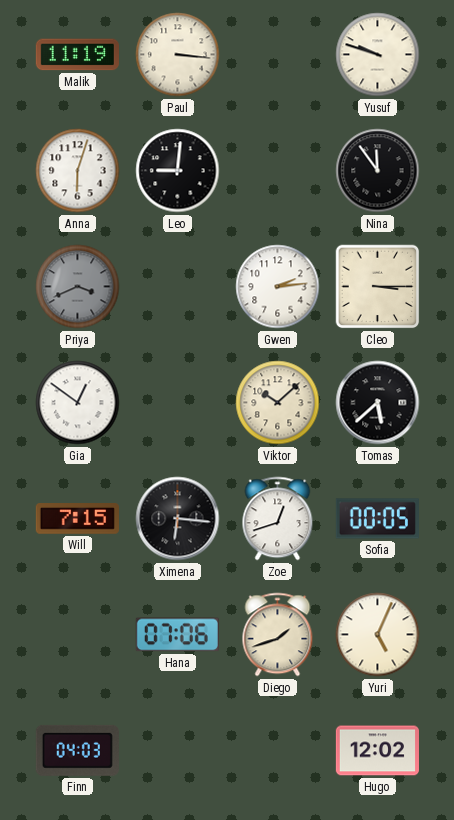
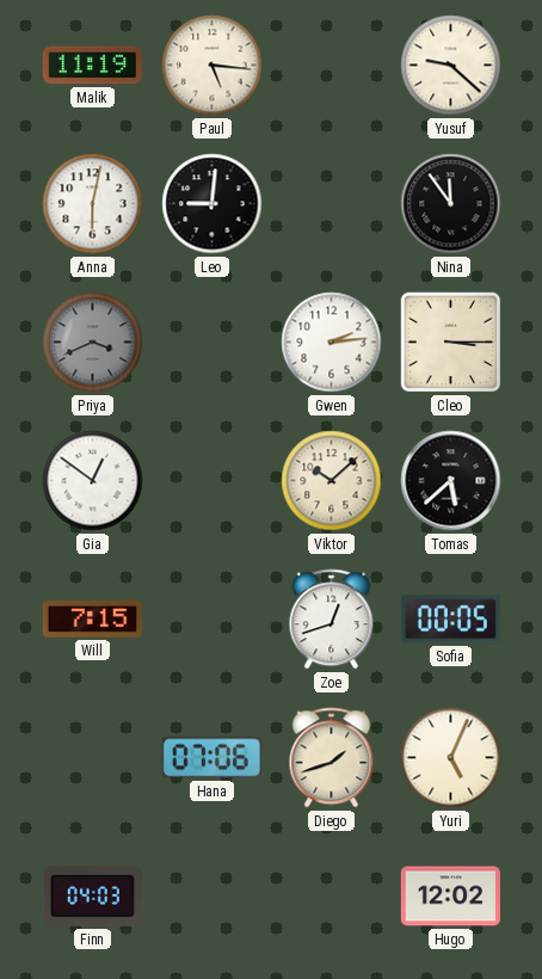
Paul: 3:16 -> 5:16
Yusuf: 9:48 -> 9:22
Anna: 6:03 -> 6:02
Ximena: 6:16 -> none
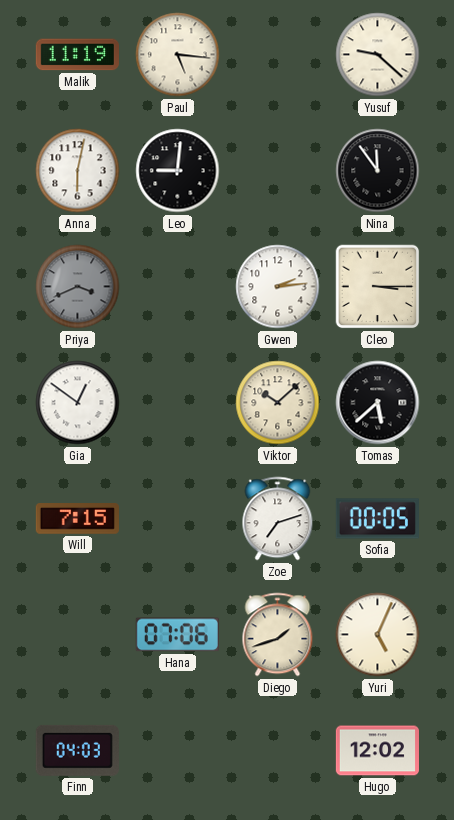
Zoe: 12:42 -> 7:12
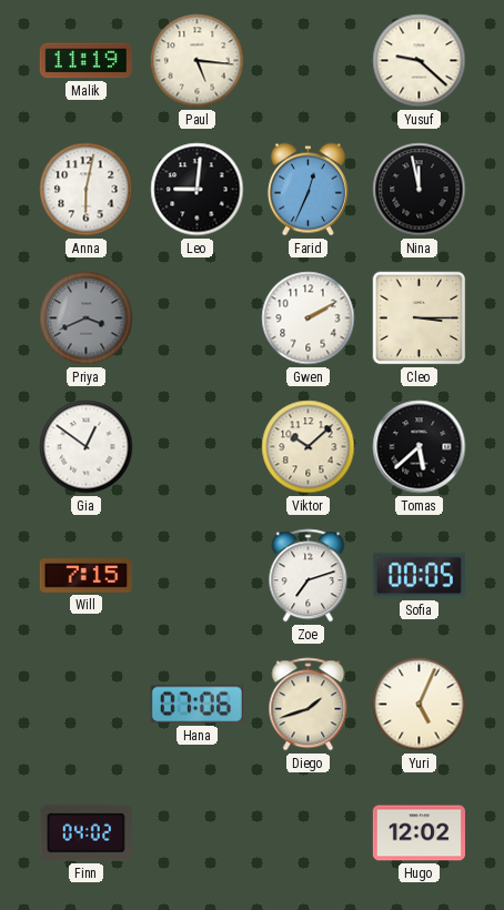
Farid: none -> 12:34
Nina: 11:54 -> 11:58
Gwen: 2:14 -> 2:10
Finn: 04:03 -> 04:02
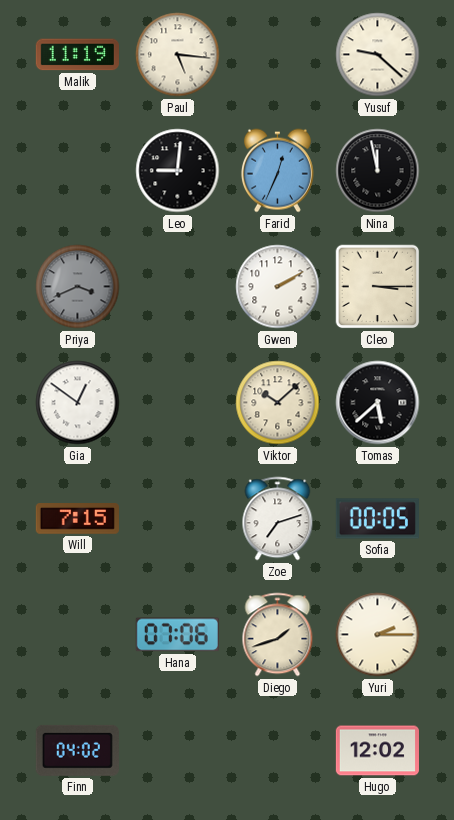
Anna: 6:02 -> none
Yuri: 5:04 -> 2:15
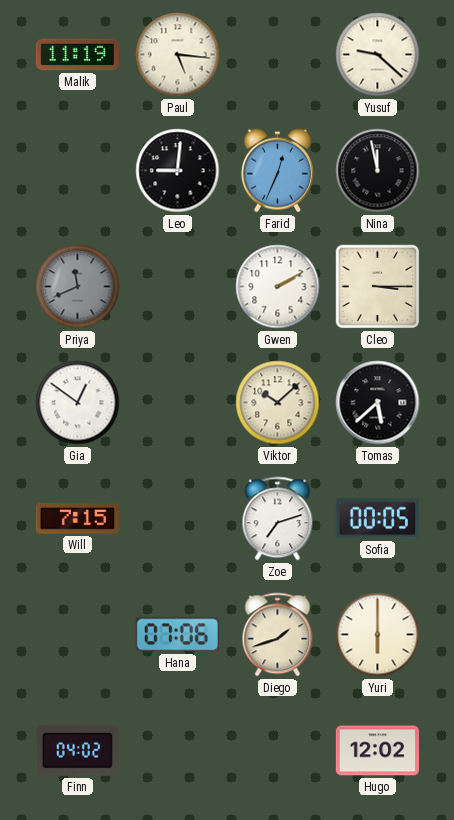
Priya: 3:41 -> 11:41
Yuri: 2:15 -> 6:00
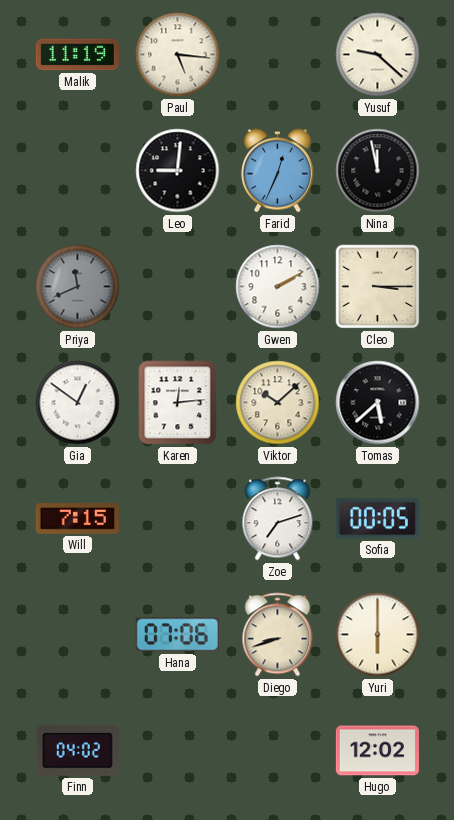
Karen: none -> 12:14
Diego: 1:42 -> 8:42
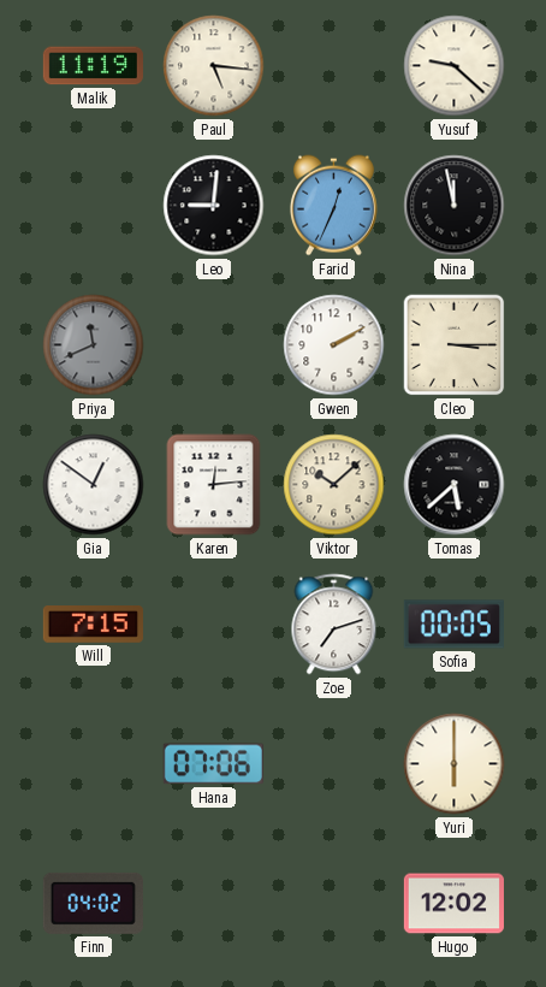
Diego: 8:42 -> none
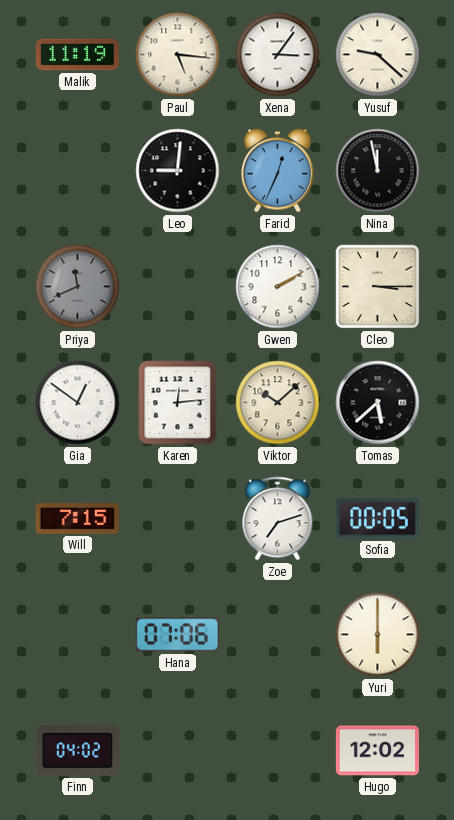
Xena: none -> 3:06
